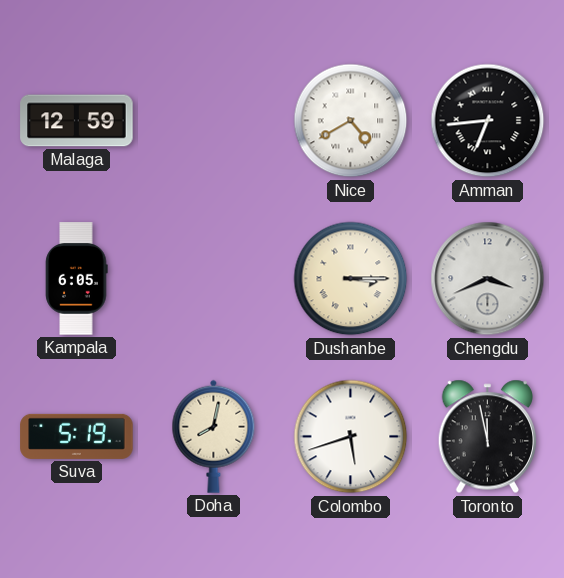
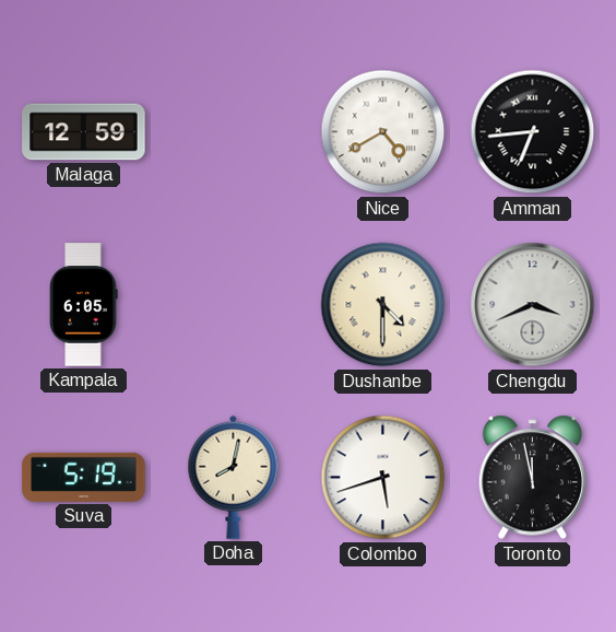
Dushanbe: 3:15 -> 4:30
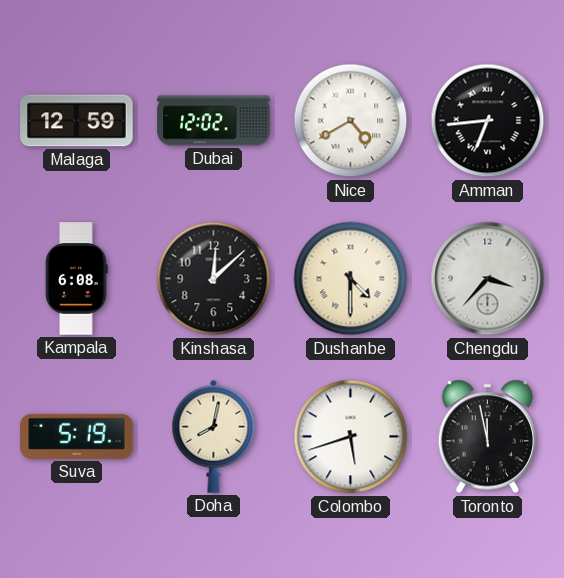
Dubai: none -> 12:02
Kampala: 6:05 -> 6:08
Kinshasa: none -> 12:08
Chengdu: 3:41 -> 3:37
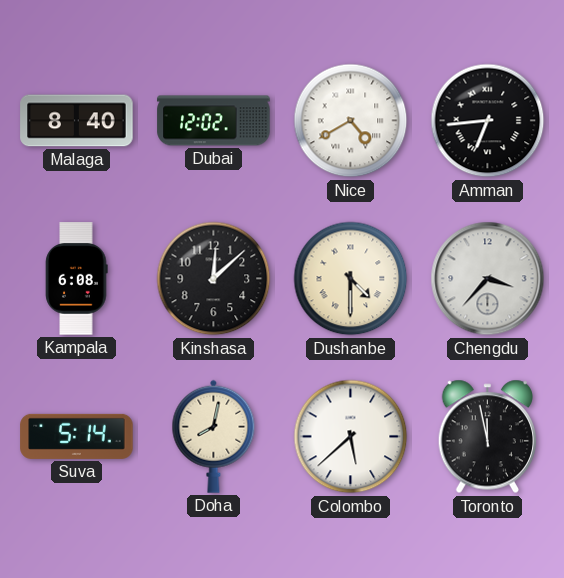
Malaga: 12:59 -> 8:40
Suva: 5:19 -> 5:14
Colombo: 5:42 -> 5:38
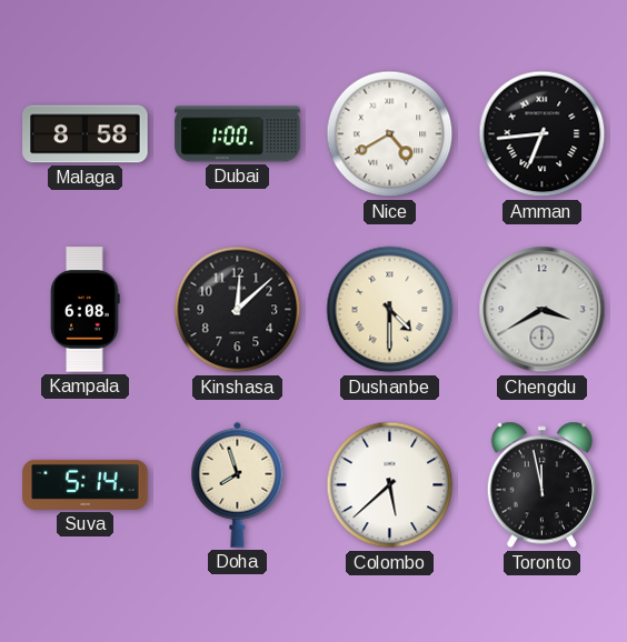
Malaga: 8:40 -> 8:58
Dubai: 12:02 -> 1:00
Chengdu: 3:37 -> 3:40
Doha: 8:02 -> 7:57
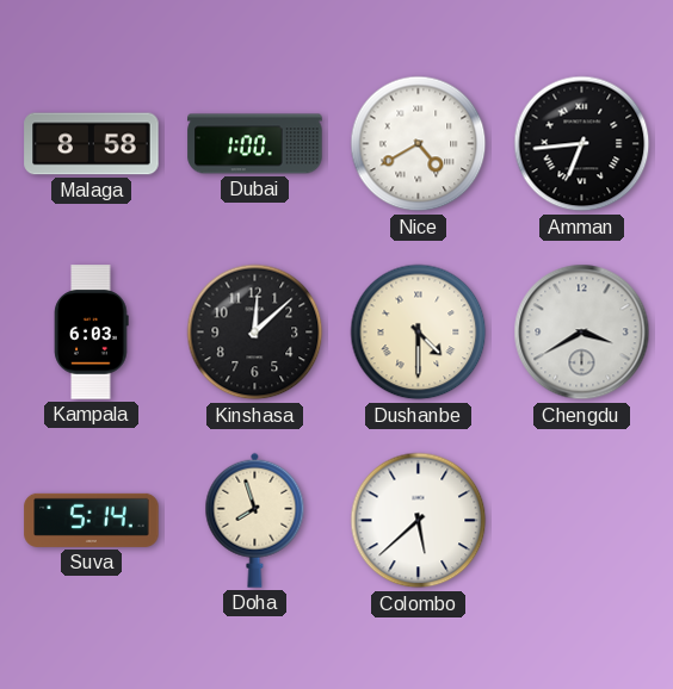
Kampala: 6:08 -> 6:03
Toronto: 11:58 -> none
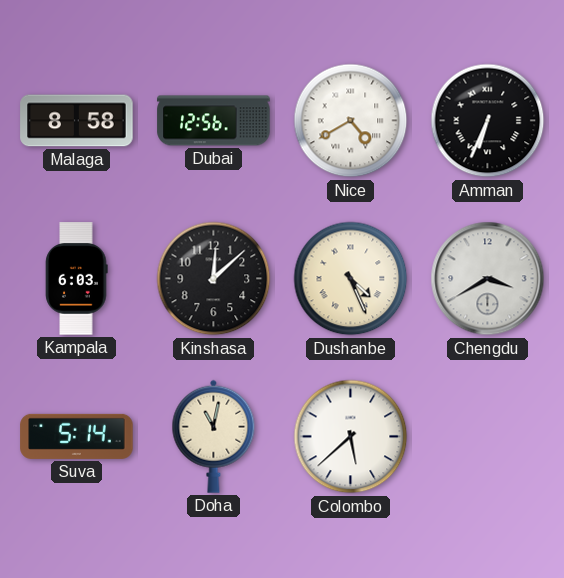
Dubai: 1:00 -> 12:56
Amman: 6:44 -> 6:34
Dushanbe: 4:30 -> 4:26
Doha: 7:57 -> 11:02
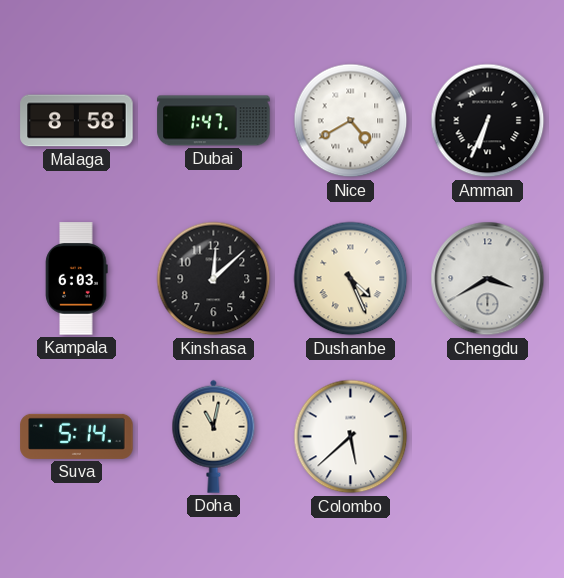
Dubai: 12:56 -> 1:47
